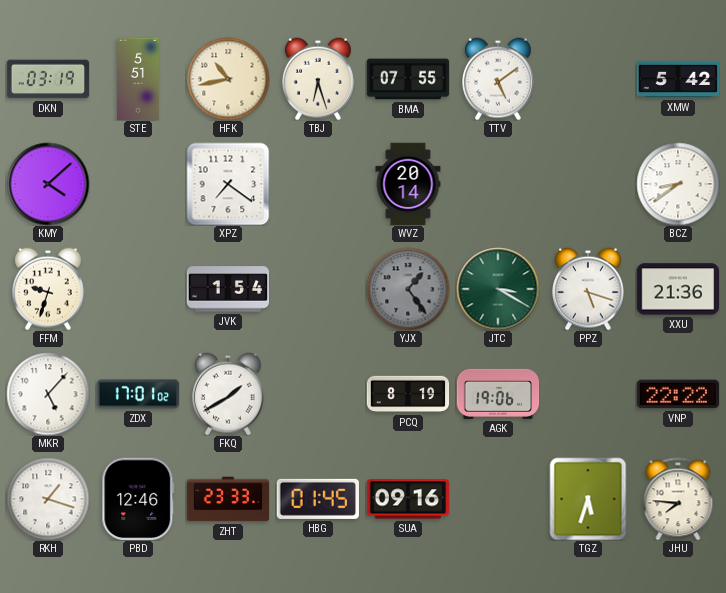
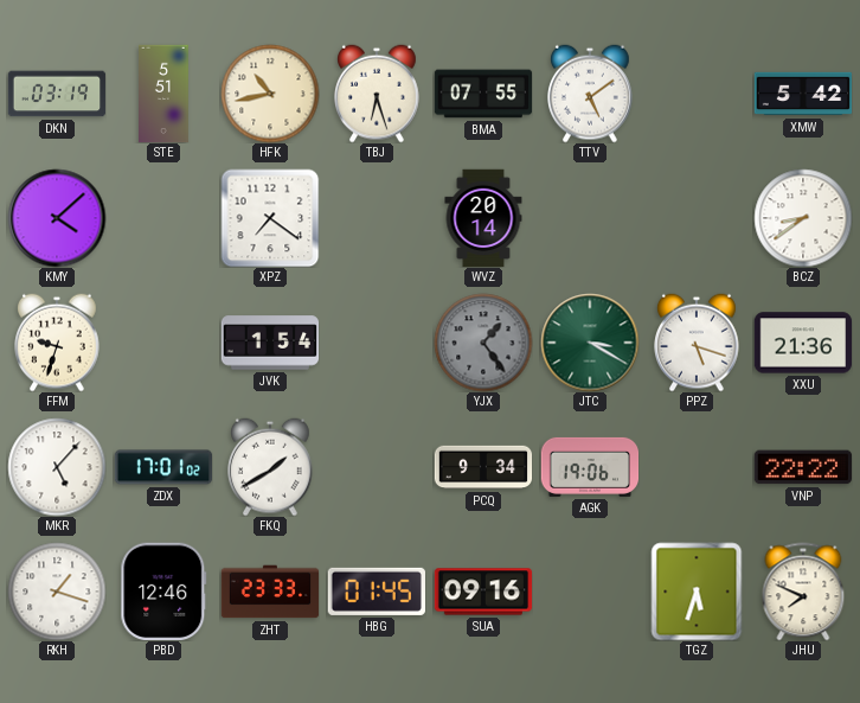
PCQ: 8:19 -> 9:34
JHU: 7:46 -> 7:49
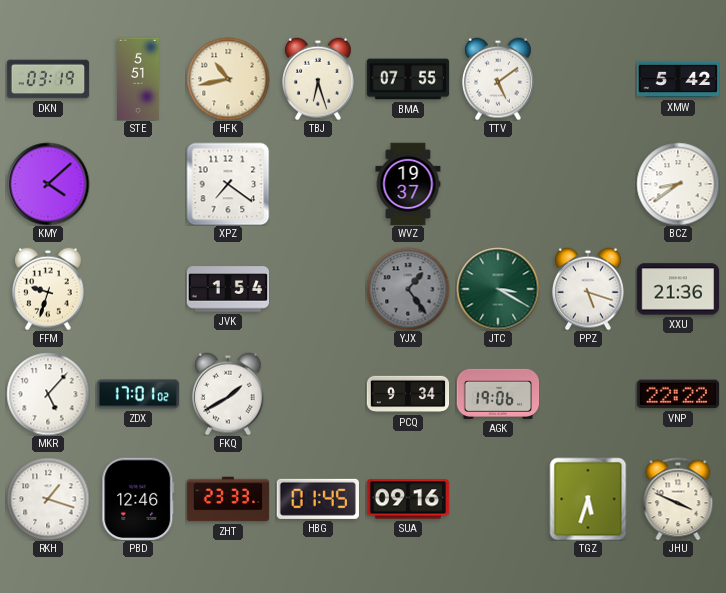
WVZ: 20:14 -> 19:37
JHU: 7:49 -> 3:49
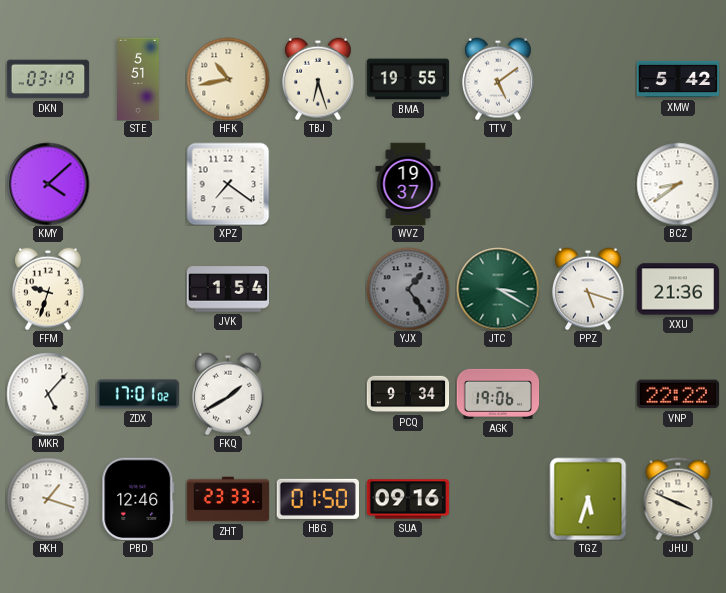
BMA: 07:55 -> 19:55
HBG: 01:45 -> 01:50
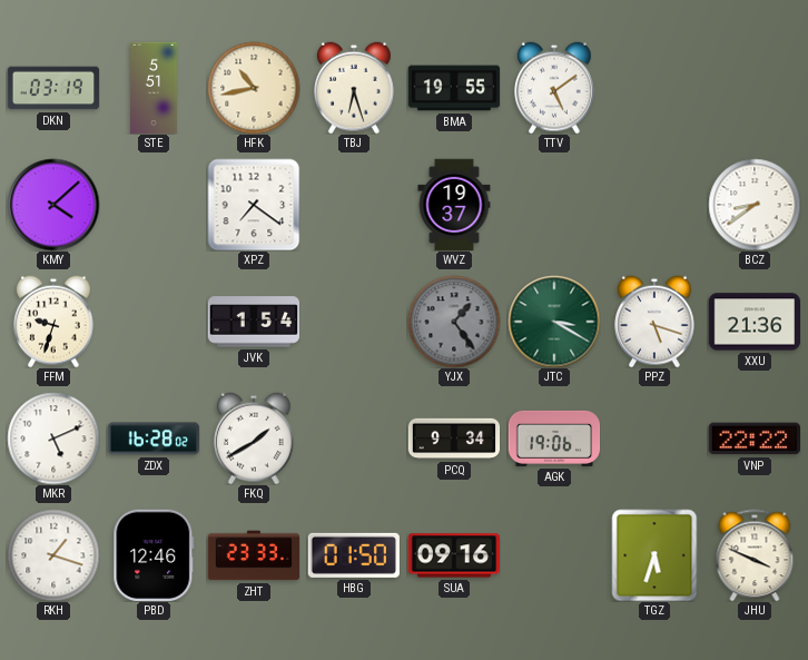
XMW: 5:42 -> none
MKR: 5:07 -> 5:11
ZDX: 17:01 -> 16:28
